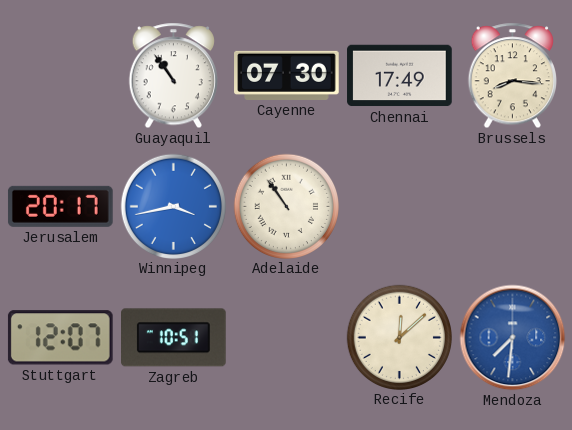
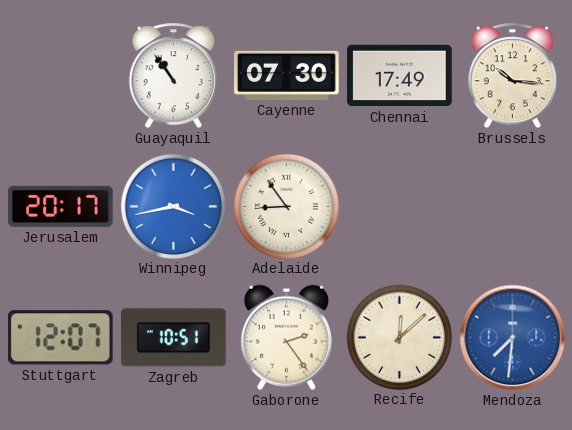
Brussels: 8:16 -> 10:16
Adelaide: 10:54 -> 8:54
Gaborone: none -> 2:24
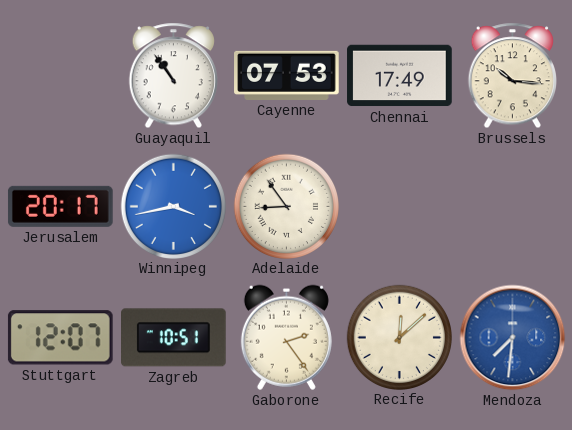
Cayenne: 07:30 -> 07:53
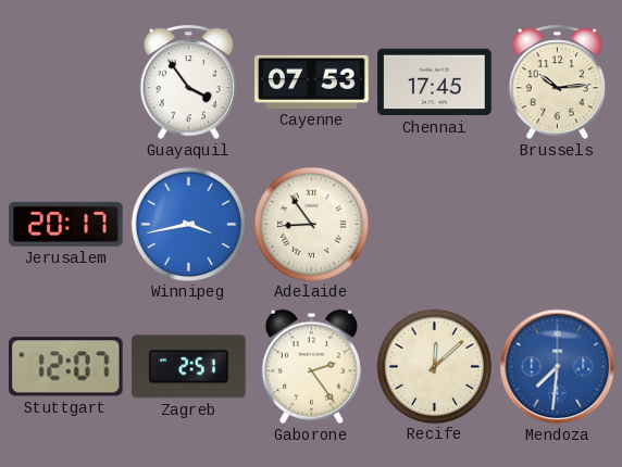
Guayaquil: 10:54 -> 3:54
Chennai: 17:49 -> 17:45
Brussels: 10:16 -> 10:14
Zagreb: 10:51 -> 2:51
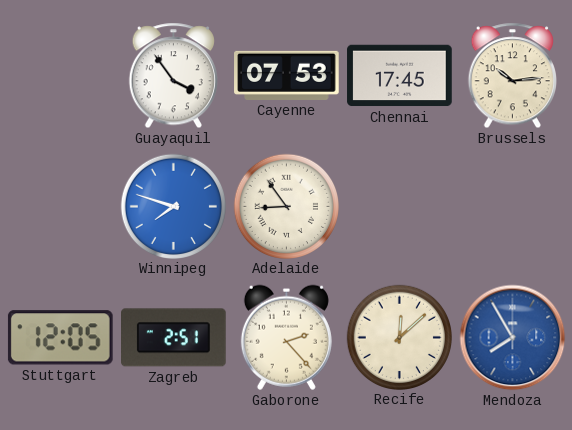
Jerusalem: 20:17 -> none
Winnipeg: 3:43 -> 7:48
Stuttgart: 12:07 -> 12:05
Gaborone: 2:24 -> 2:23
Mendoza: 7:31 -> 7:55
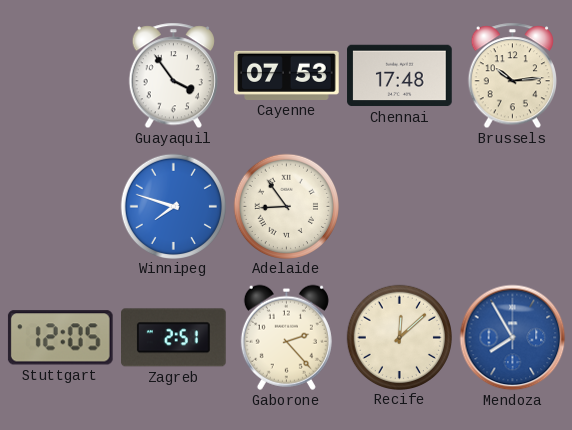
Chennai: 17:45 -> 17:48
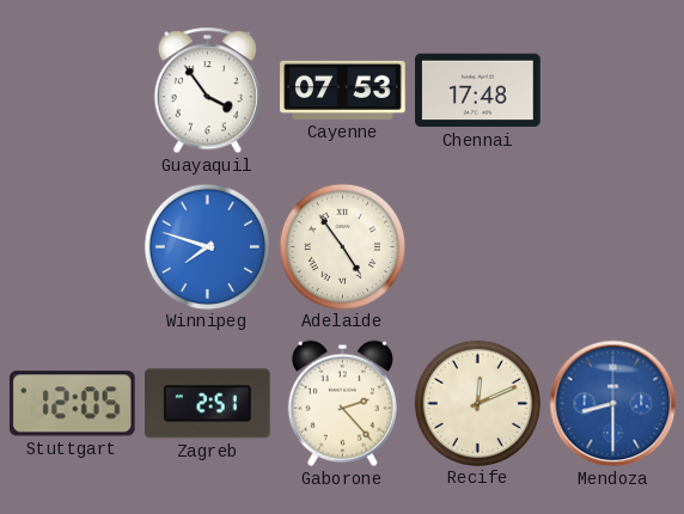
Brussels: 10:14 -> none
Adelaide: 8:54 -> 4:54
Recife: 12:08 -> 12:11
Mendoza: 7:55 -> 8:30
